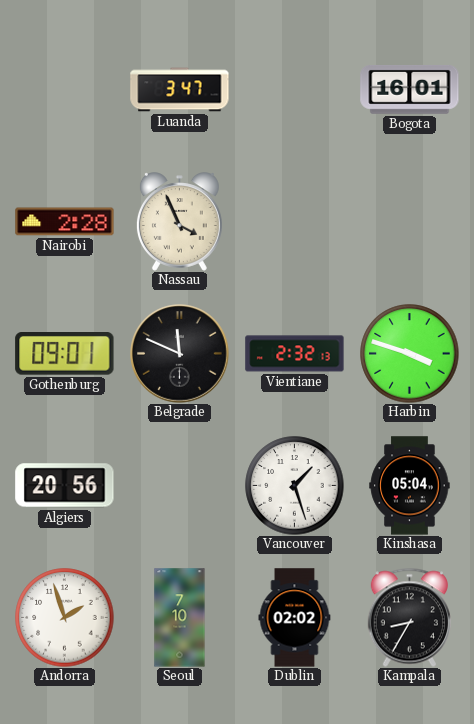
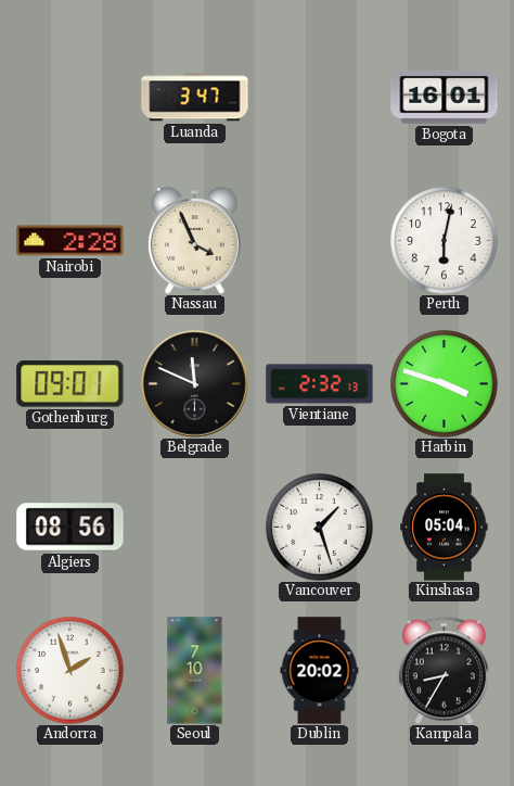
Perth: none -> 6:02
Algiers: 20:56 -> 08:56
Dublin: 02:02 -> 20:02
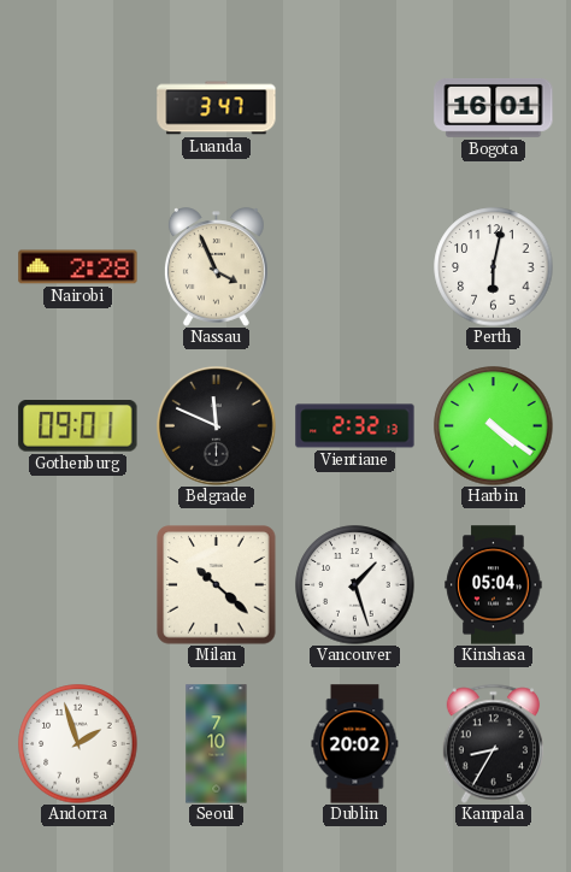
Harbin: 3:48 -> 4:21
Algiers: 08:56 -> none
Milan: none -> 10:22
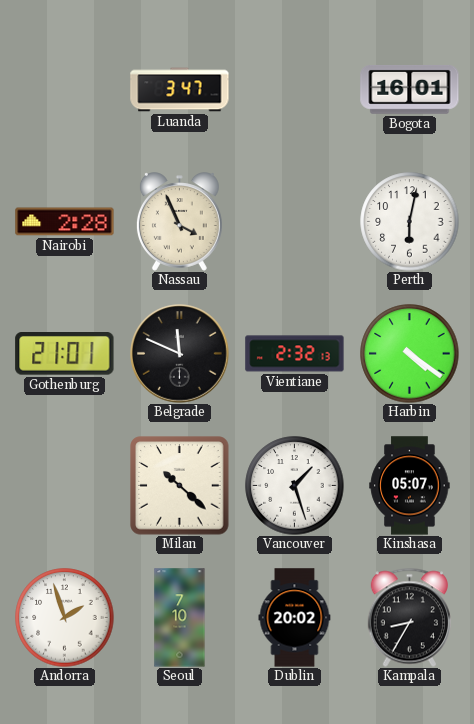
Gothenburg: 09:01 -> 21:01
Kinshasa: 05:04 -> 05:07
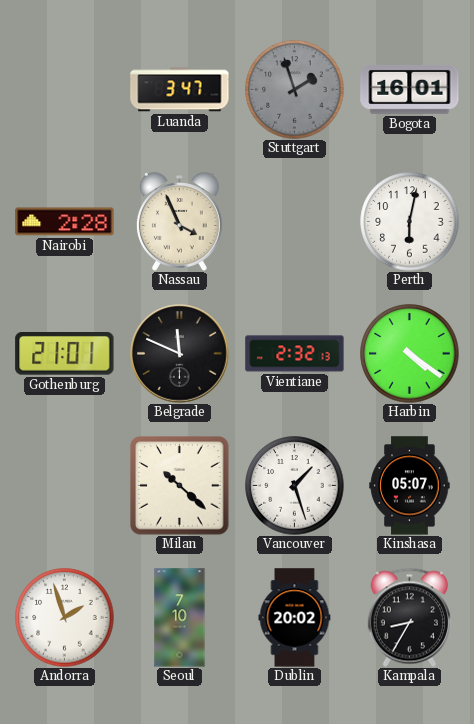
Stuttgart: none -> 1:57
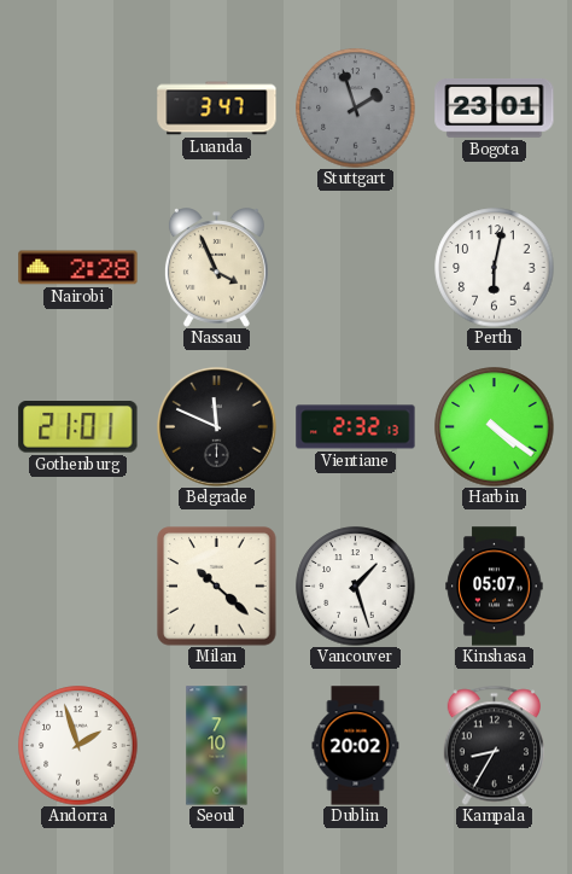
Bogota: 16:01 -> 23:01
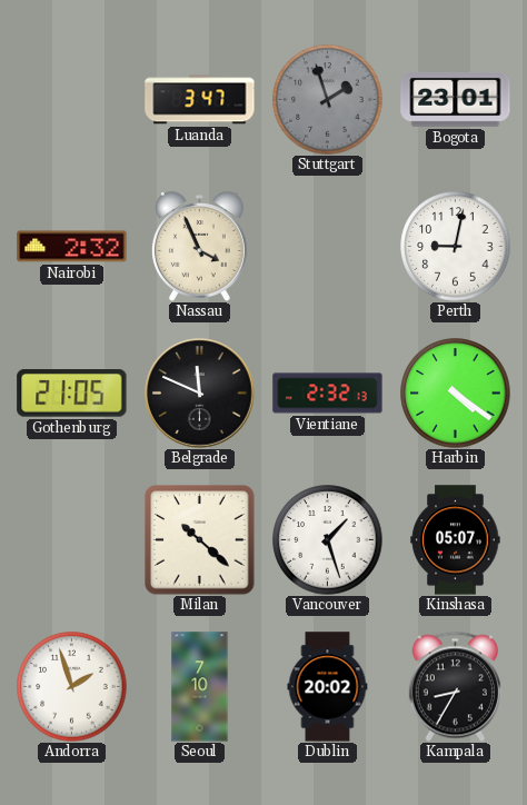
Nairobi: 2:28 -> 2:32
Perth: 6:02 -> 9:02
Gothenburg: 21:01 -> 21:05
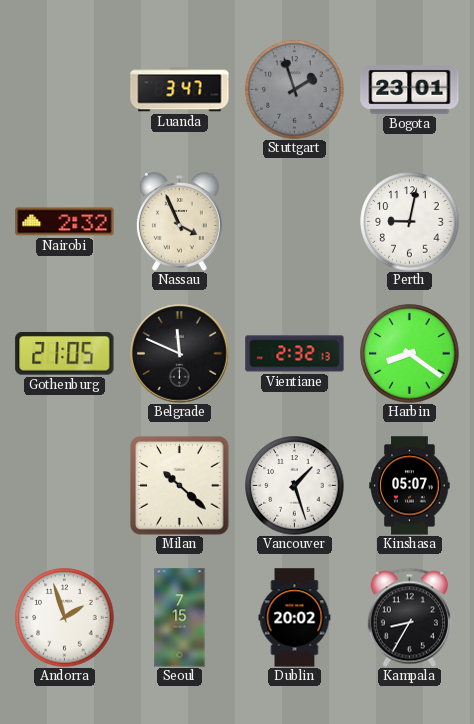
Harbin: 4:21 -> 8:21
Seoul: 7:10 -> 7:15
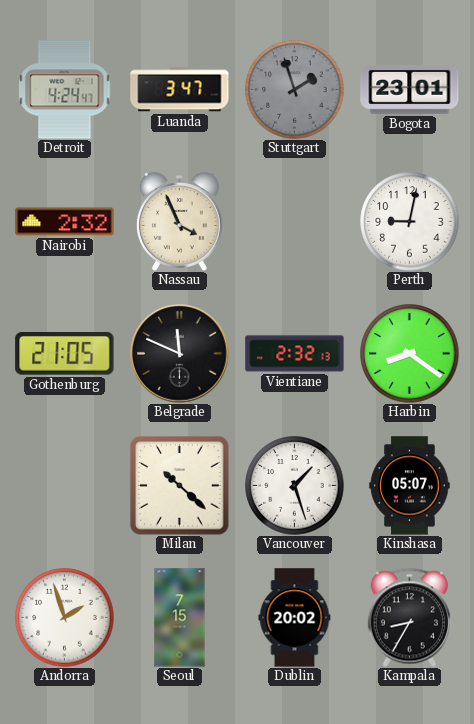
Detroit: none -> 4:24
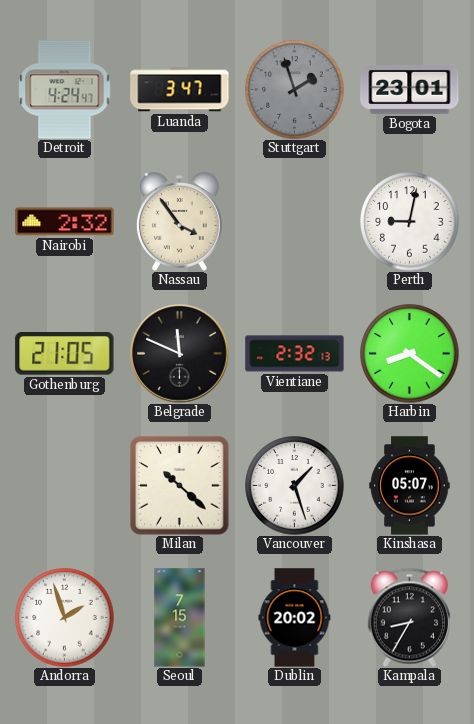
Nassau: 3:56 -> 3:54
